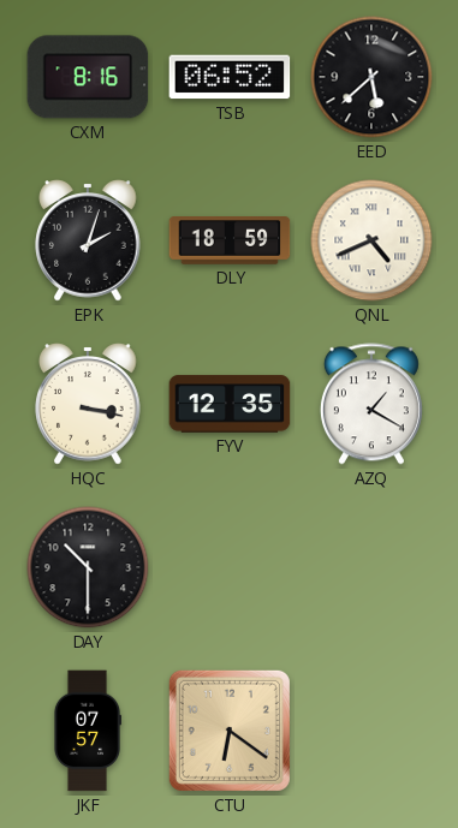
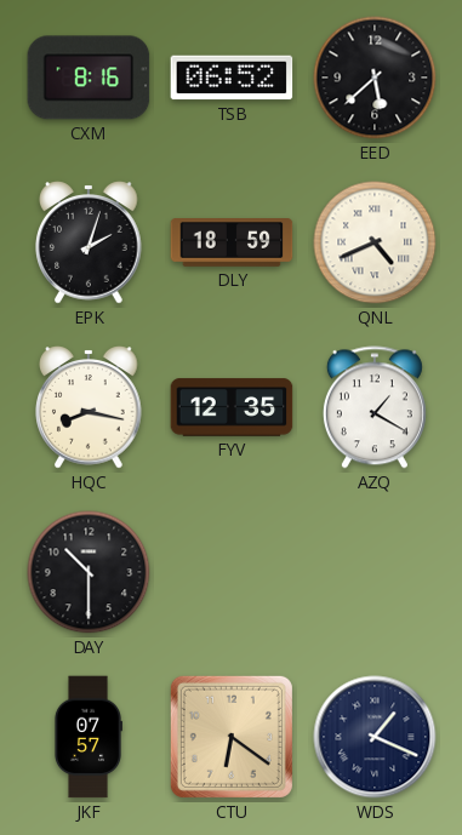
HQC: 3:17 -> 8:17
WDS: none -> 1:19
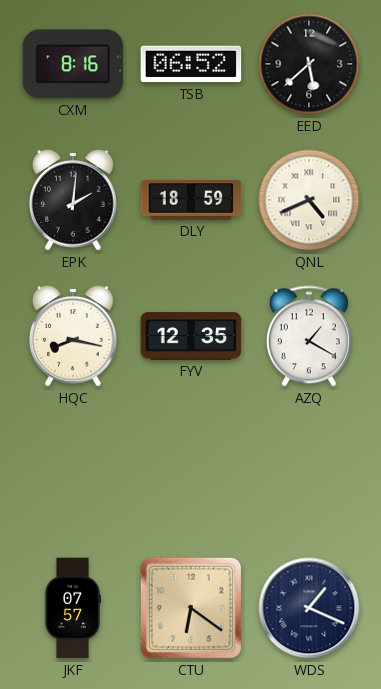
EPK: 2:03 -> 2:01
DAY: 10:30 -> none
